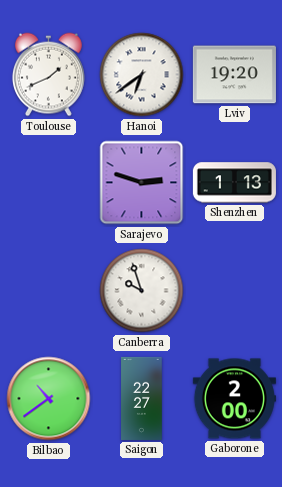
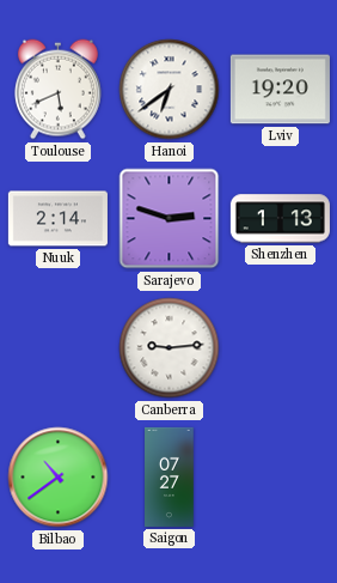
Toulouse: 1:41 -> 5:41
Nuuk: none -> 2:14
Canberra: 9:57 -> 9:14
Saigon: 22:27 -> 07:27
Gaborone: 2:00 -> none
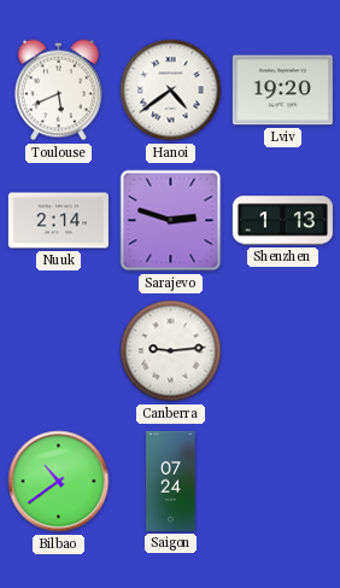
Hanoi: 6:39 -> 4:39
Saigon: 07:27 -> 07:24
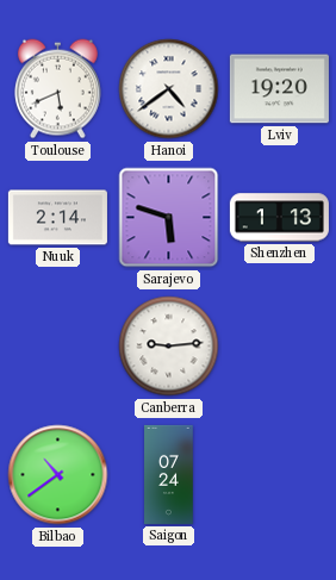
Sarajevo: 2:48 -> 5:48
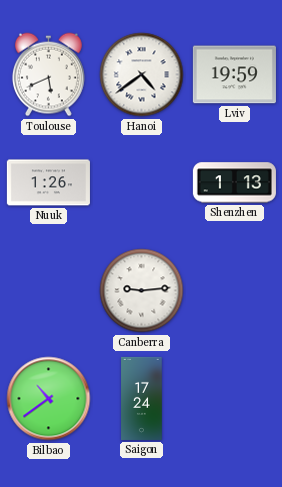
Lviv: 19:20 -> 19:59
Nuuk: 2:14 -> 1:26
Sarajevo: 5:48 -> none
Saigon: 07:24 -> 17:24
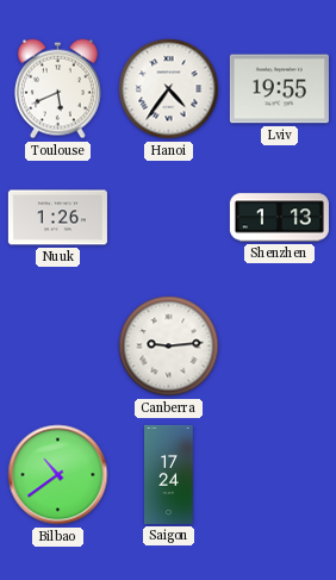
Hanoi: 4:39 -> 4:36
Lviv: 19:59 -> 19:55
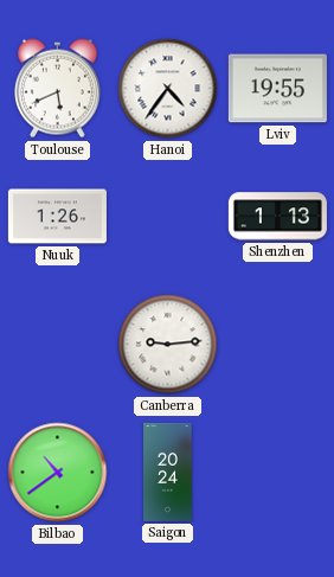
Saigon: 17:24 -> 20:24
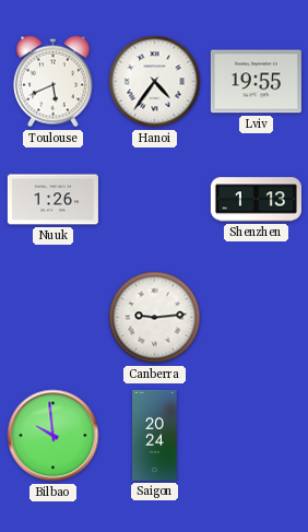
Bilbao: 10:39 -> 9:59
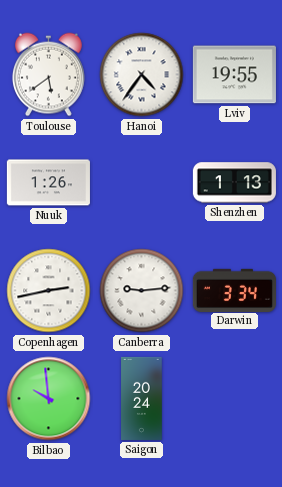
Toulouse: 5:41 -> 5:39
Copenhagen: none -> 2:43
Darwin: none -> 3:34
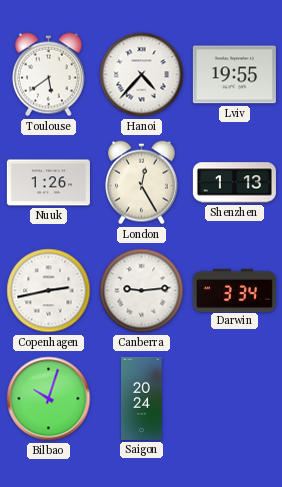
Hanoi: 4:36 -> 4:37
London: none -> 12:25
Bilbao: 9:59 -> 10:03
